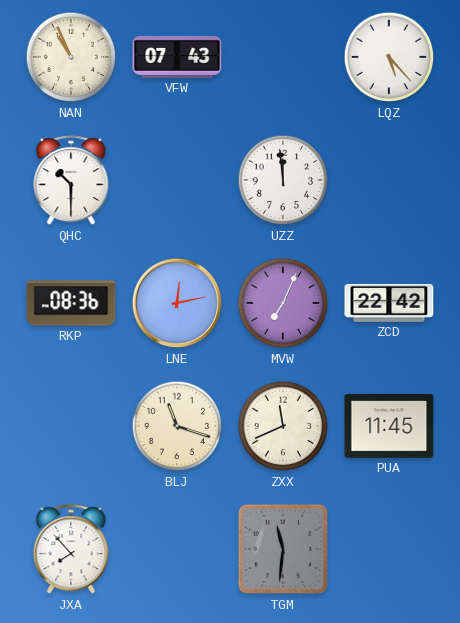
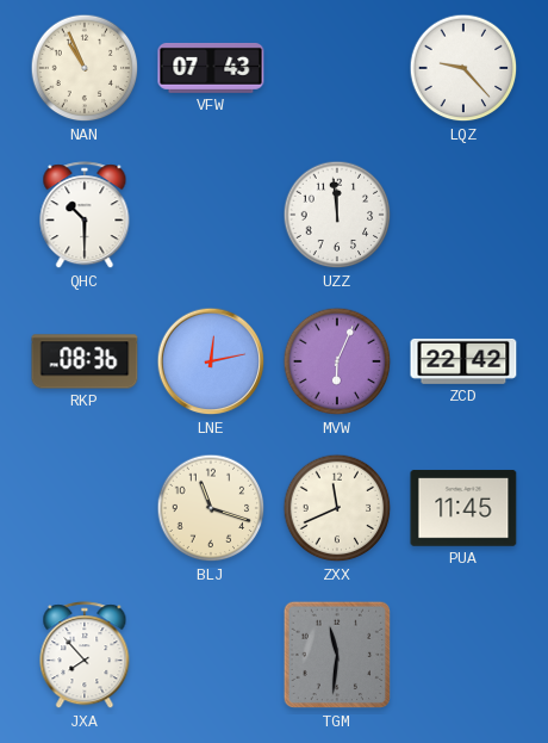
LQZ: 5:23 -> 9:23
MVW: 7:04 -> 6:04
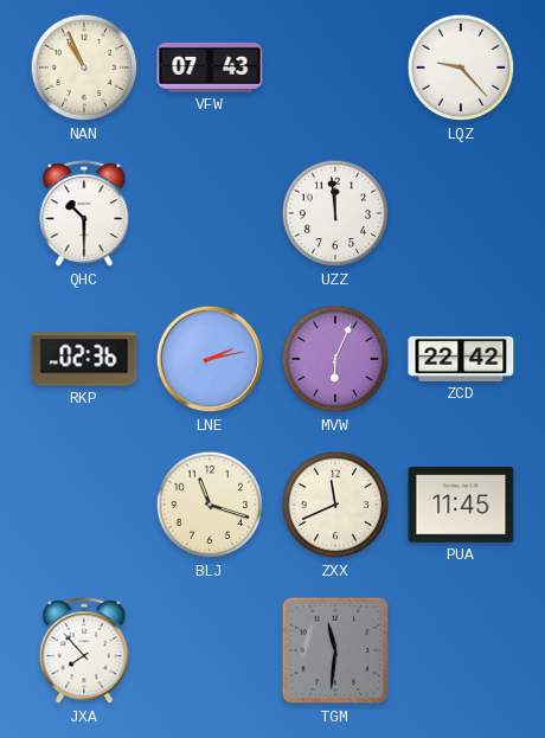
RKP: 08:36 -> 02:36
LNE: 12:13 -> 2:13
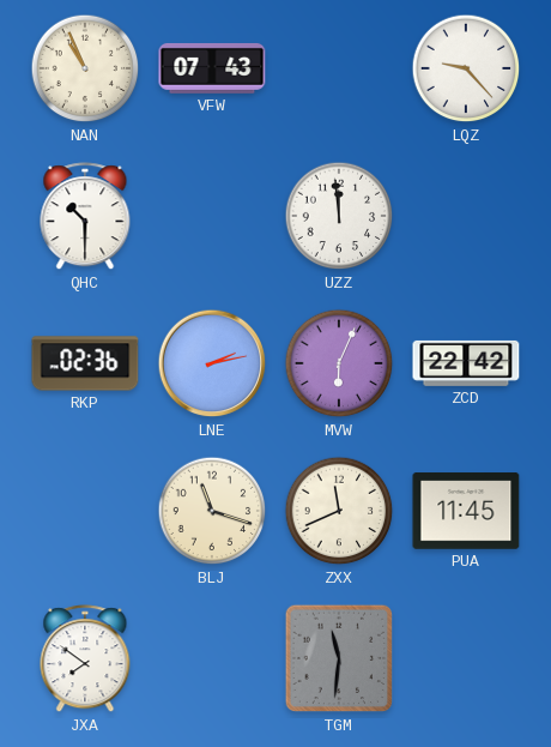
JXA: 7:53 -> 7:51
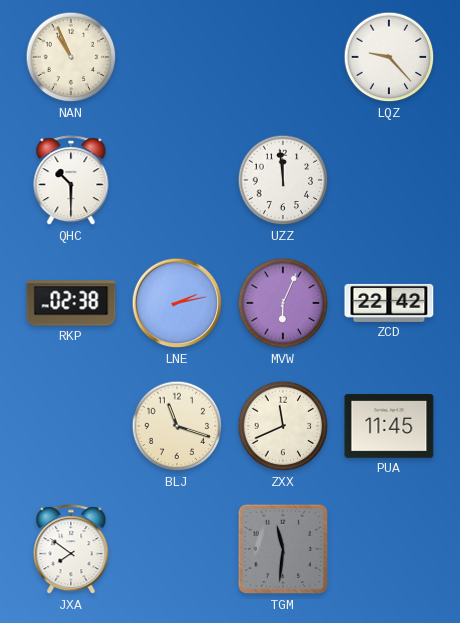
VFW: 07:43 -> none
RKP: 02:36 -> 02:38
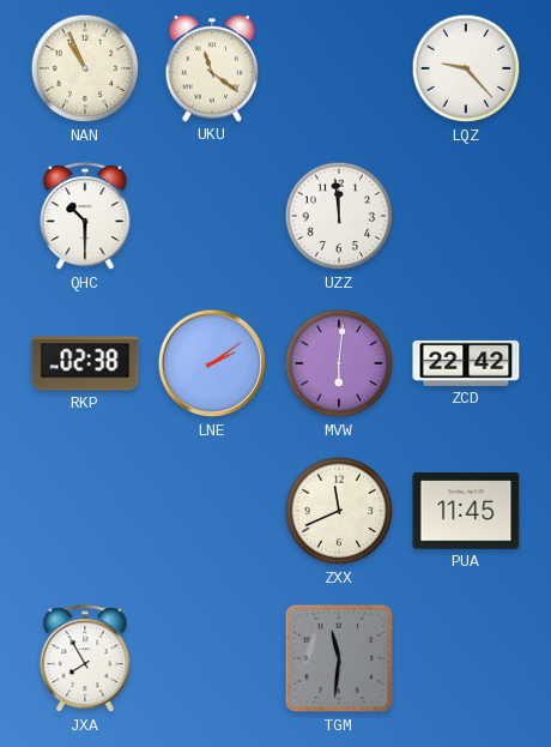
UKU: none -> 11:21
LNE: 2:13 -> 2:09
MVW: 6:04 -> 6:01
BLJ: 11:18 -> none
JXA: 7:51 -> 7:55
